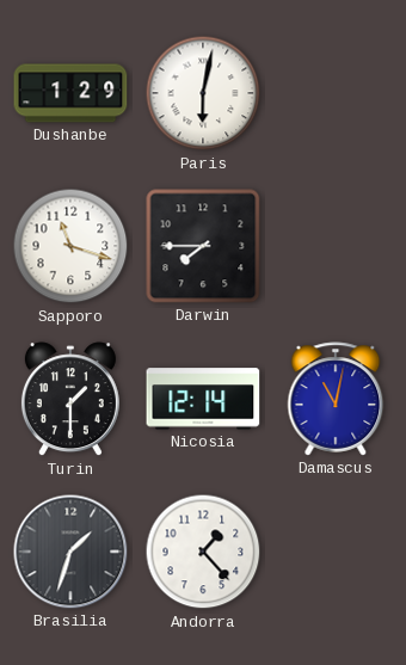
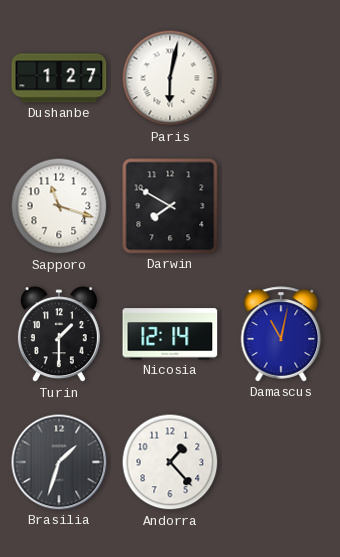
Dushanbe: 1:29 -> 1:27
Darwin: 7:45 -> 7:50
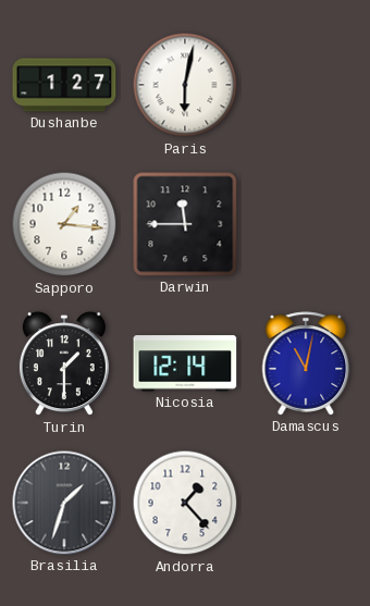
Sapporo: 11:18 -> 1:16
Darwin: 7:50 -> 11:45
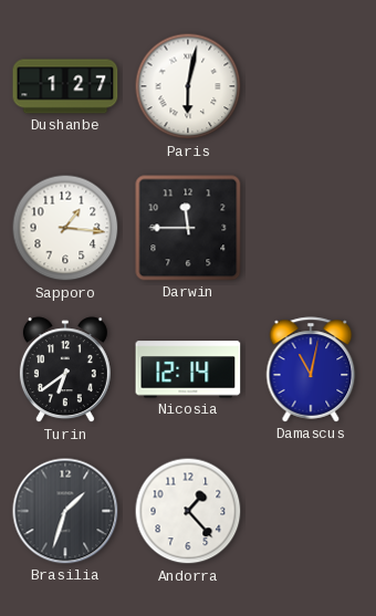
Turin: 1:30 -> 6:39
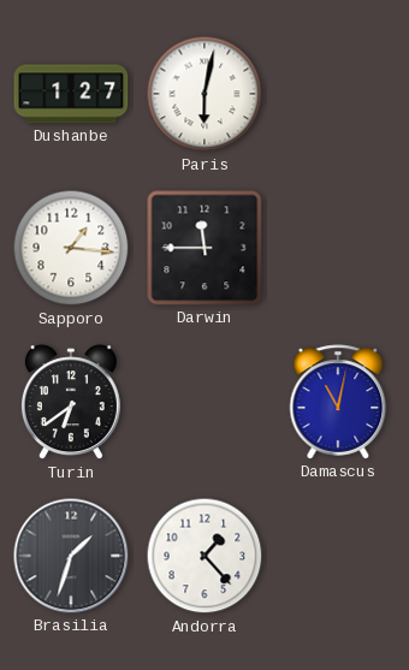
Nicosia: 12:14 -> none
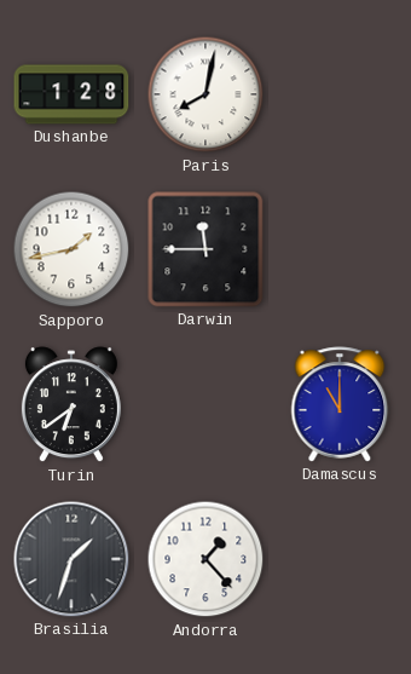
Dushanbe: 1:27 -> 1:28
Paris: 6:02 -> 8:02
Sapporo: 1:16 -> 1:43
Damascus: 11:02 -> 11:00
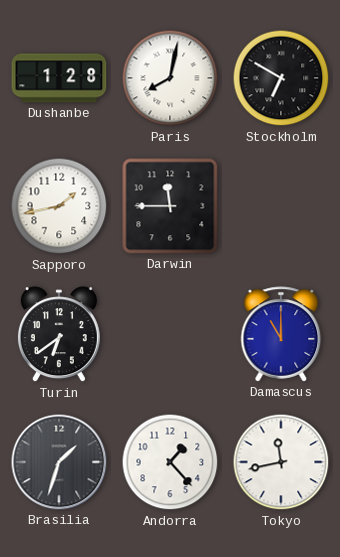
Stockholm: none -> 6:50
Tokyo: none -> 11:43
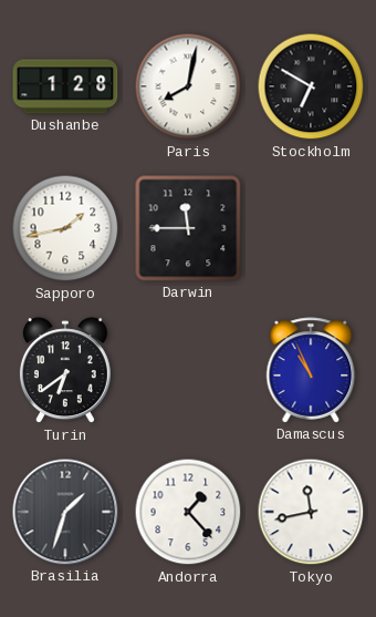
Damascus: 11:00 -> 10:56
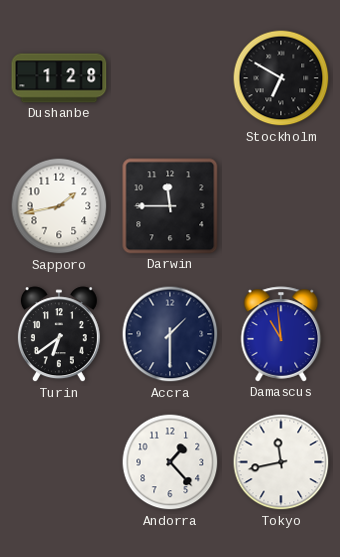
Paris: 8:02 -> none
Accra: none -> 1:30
Damascus: 10:56 -> 10:59
Brasilia: 1:33 -> none
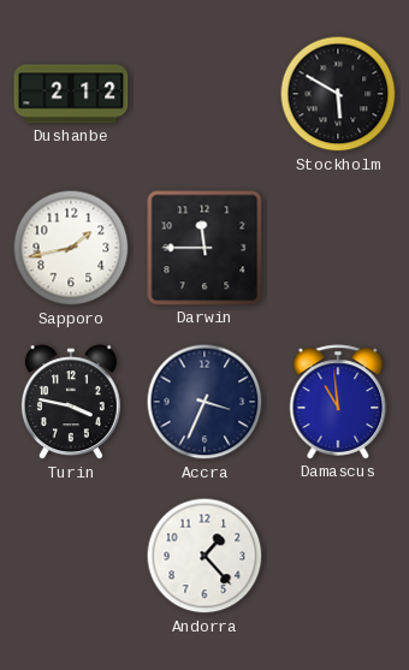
Dushanbe: 1:28 -> 2:12
Stockholm: 6:50 -> 5:50
Turin: 6:39 -> 3:47
Accra: 1:30 -> 3:34
Tokyo: 11:43 -> none
